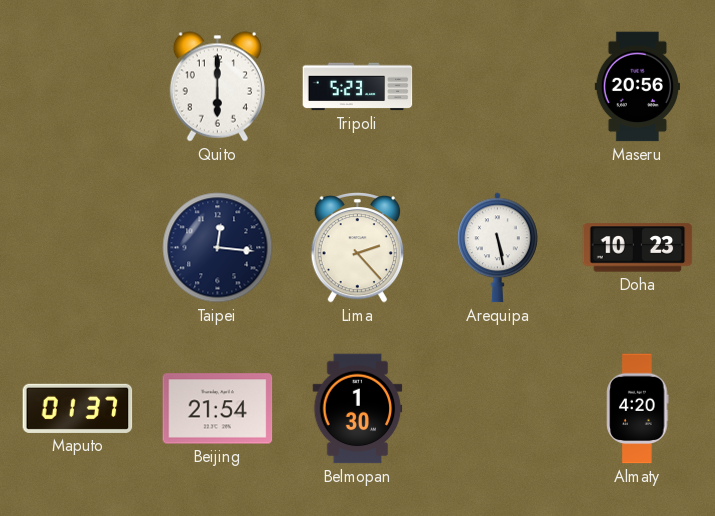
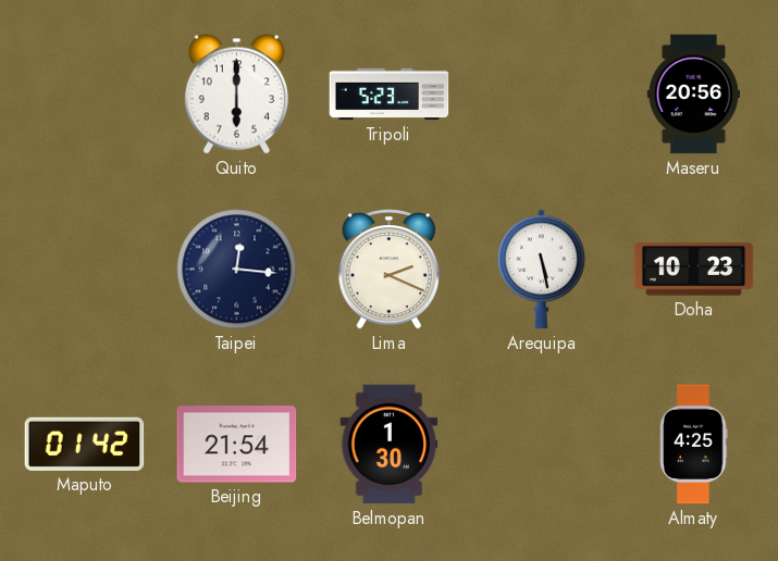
Lima: 2:23 -> 2:19
Maputo: 01:37 -> 01:42
Almaty: 4:20 -> 4:25
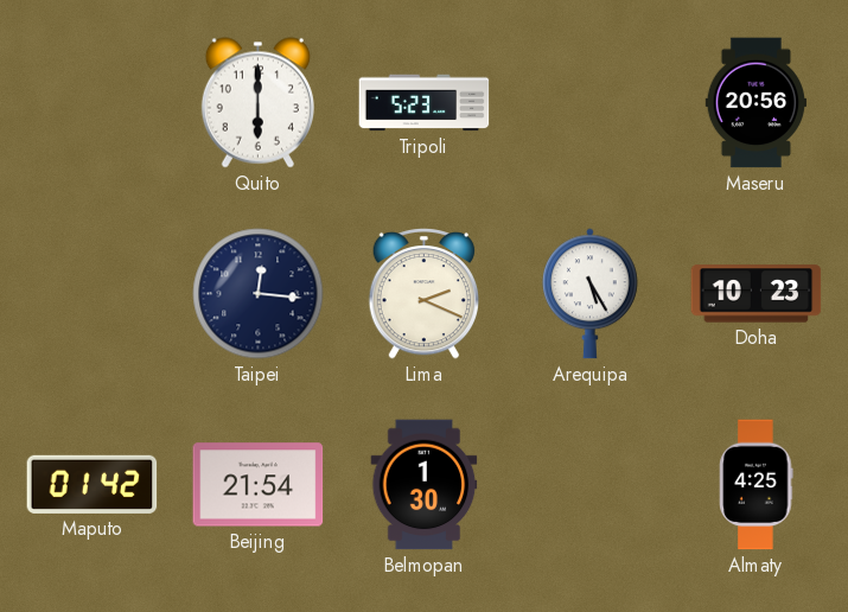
Arequipa: 5:28 -> 5:25
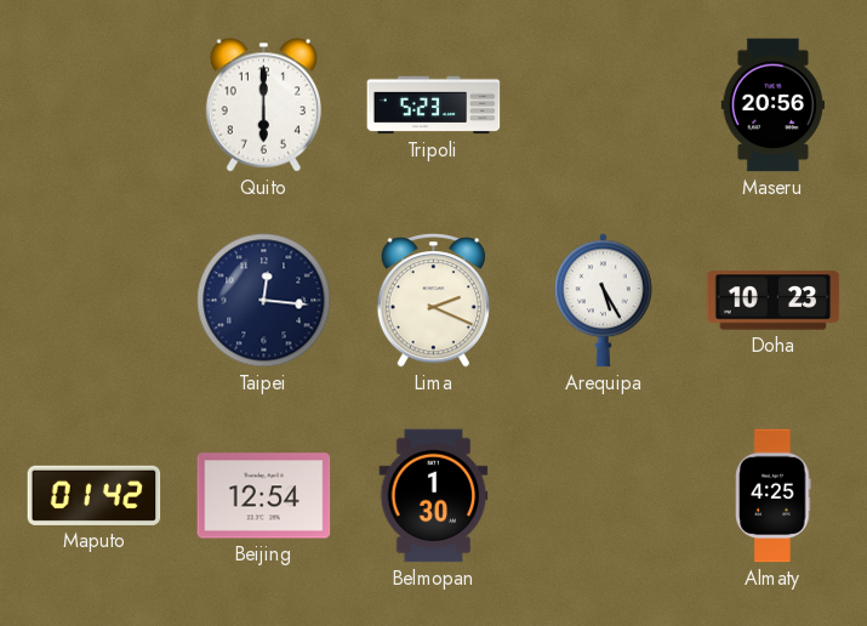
Beijing: 21:54 -> 12:54
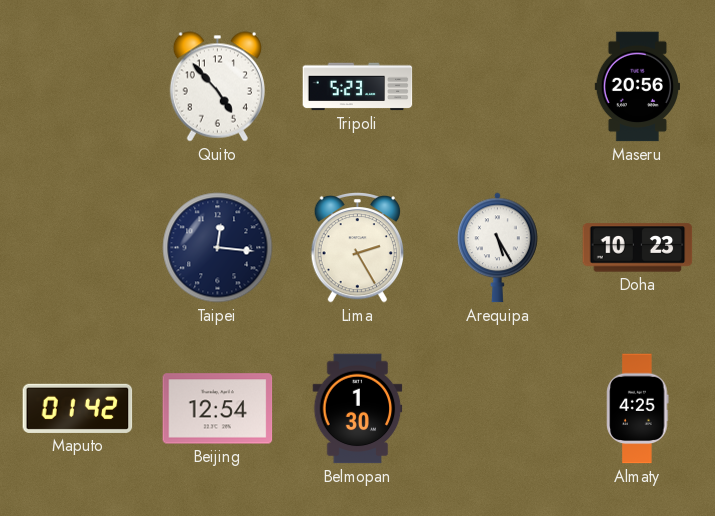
Quito: 6:00 -> 4:53
Lima: 2:19 -> 2:25
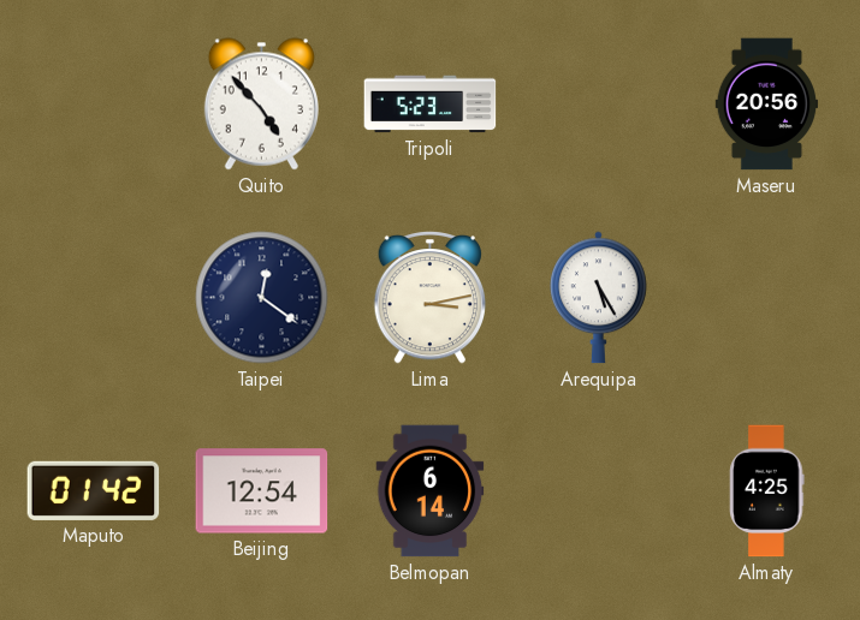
Taipei: 12:16 -> 12:21
Lima: 2:25 -> 3:13
Doha: 10:23 -> none
Belmopan: 1:30 -> 6:14
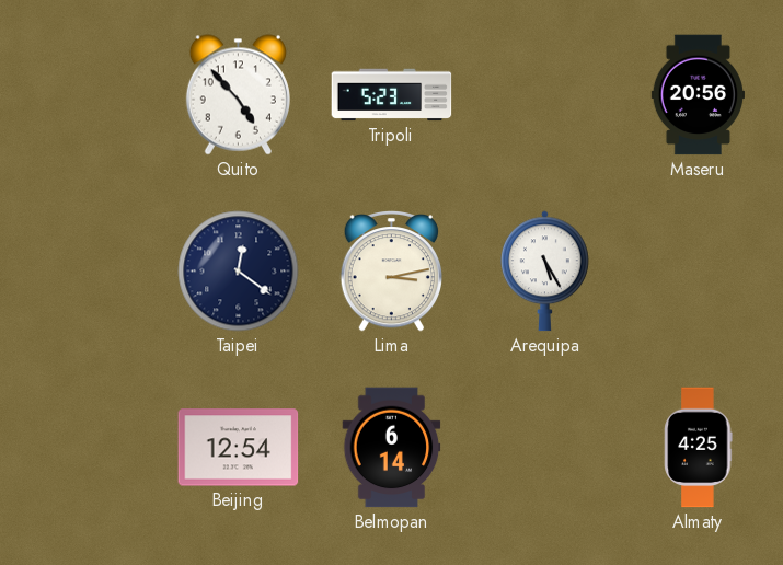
Maputo: 01:42 -> none
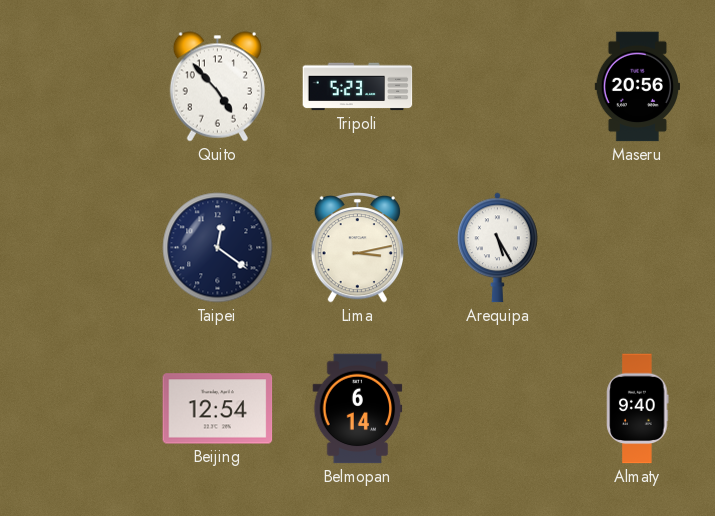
Almaty: 4:25 -> 9:40
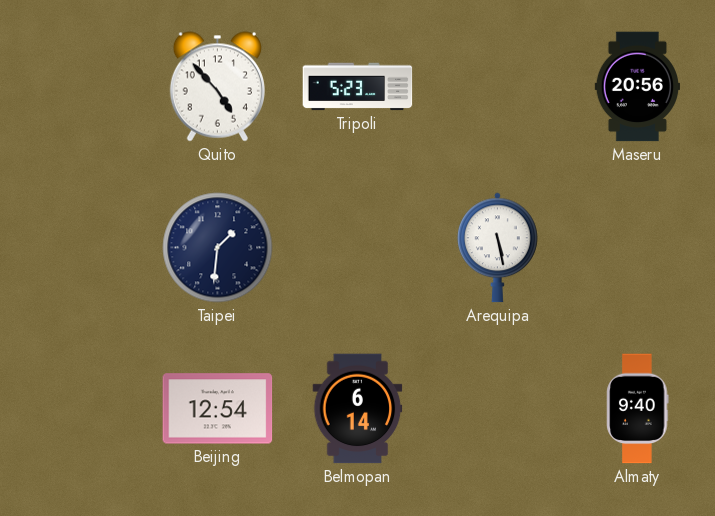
Taipei: 12:21 -> 1:31
Lima: 3:13 -> none
Arequipa: 5:25 -> 5:28
